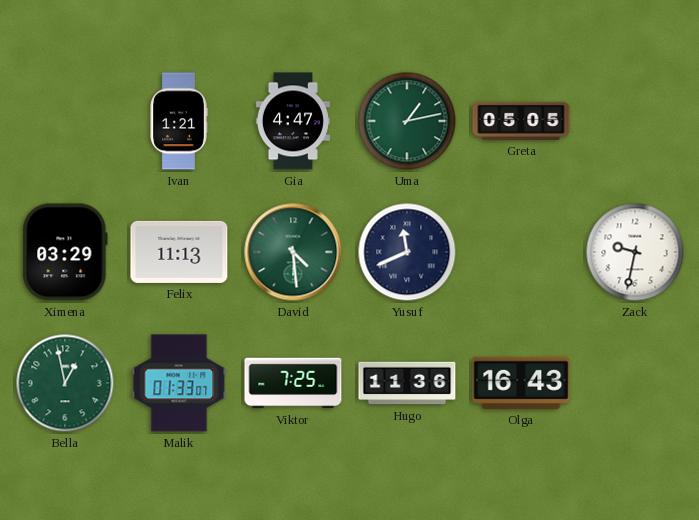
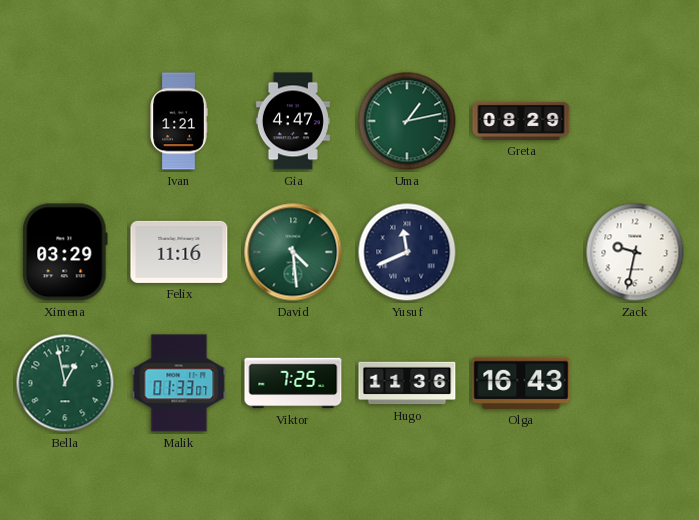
Greta: 05:05 -> 08:29
Felix: 11:13 -> 11:16
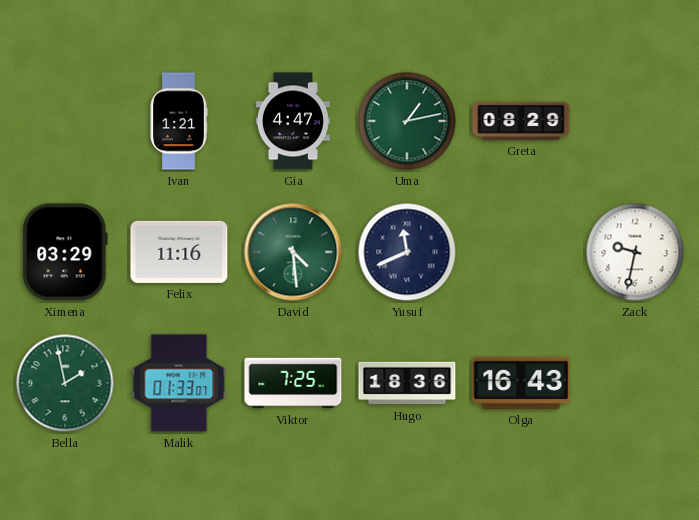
Bella: 12:58 -> 1:58
Hugo: 11:36 -> 18:36
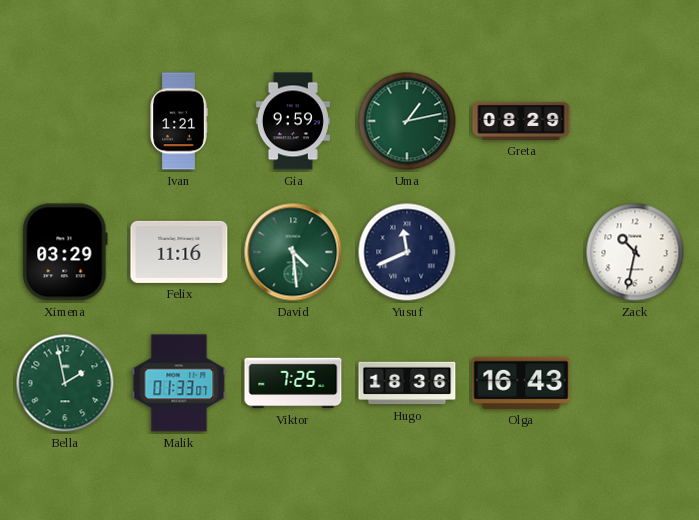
Gia: 4:47 -> 9:59
Zack: 9:32 -> 10:32
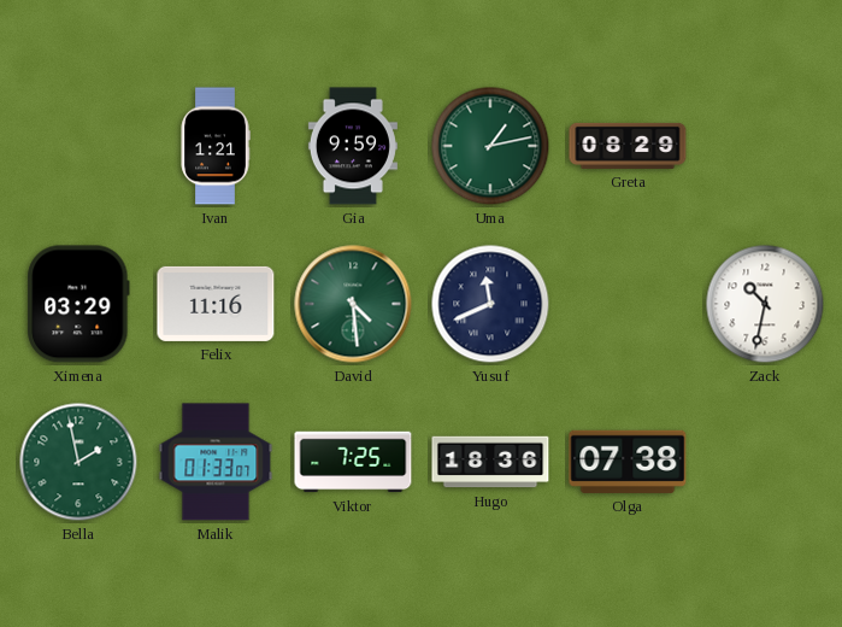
Olga: 16:43 -> 07:38
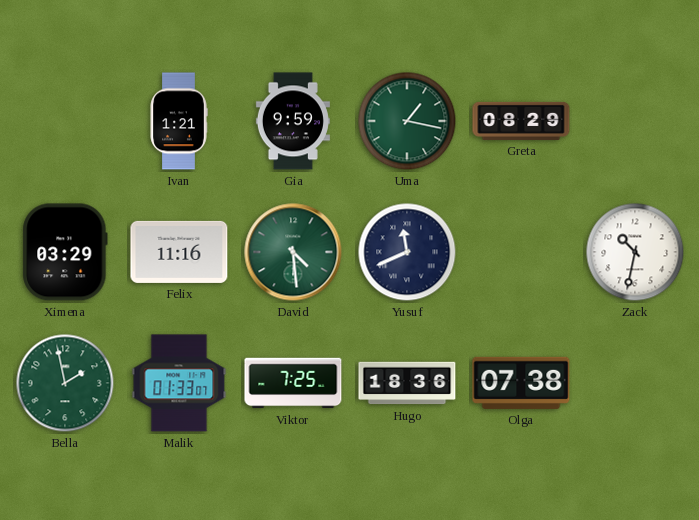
Uma: 1:13 -> 1:17
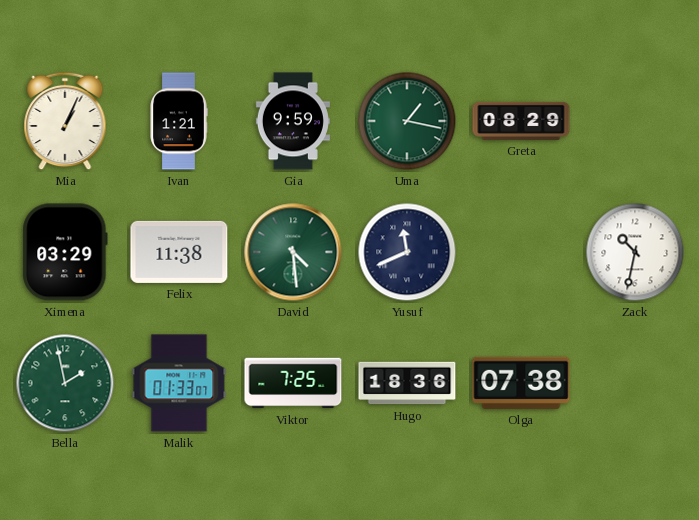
Mia: none -> 1:04
Felix: 11:16 -> 11:38
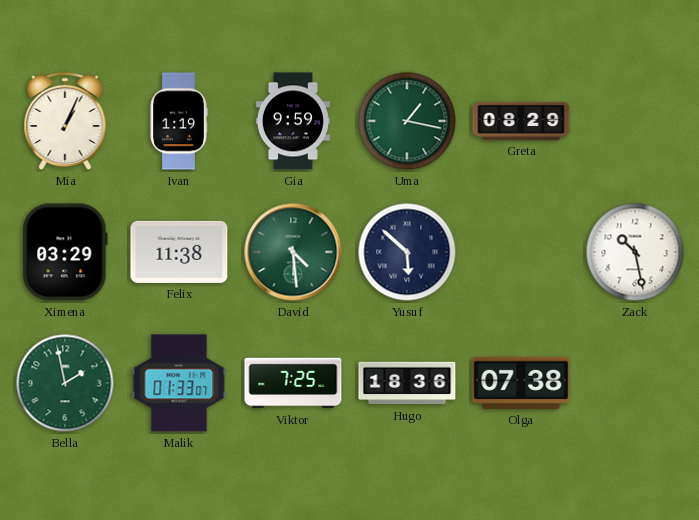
Ivan: 1:21 -> 1:19
Yusuf: 11:41 -> 5:52
Zack: 10:32 -> 10:28
